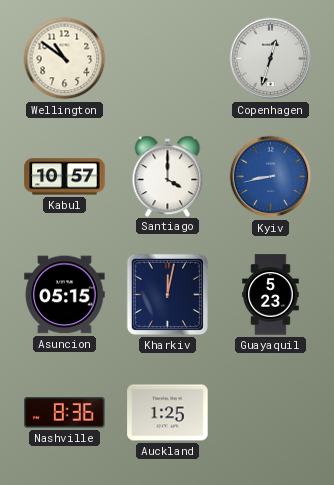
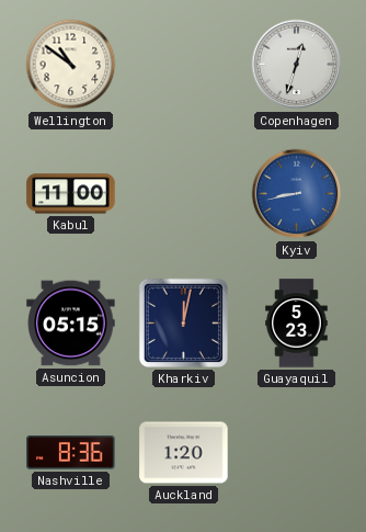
Kabul: 10:57 -> 11:00
Santiago: 4:00 -> none
Auckland: 1:25 -> 1:20
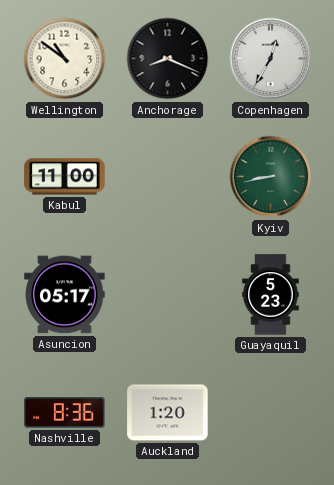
Anchorage: none -> 8:19
Copenhagen: 12:33 -> 12:35
Kyiv dial: blue -> green
Asuncion: 05:15 -> 05:17
Kharkiv: 12:02 -> none
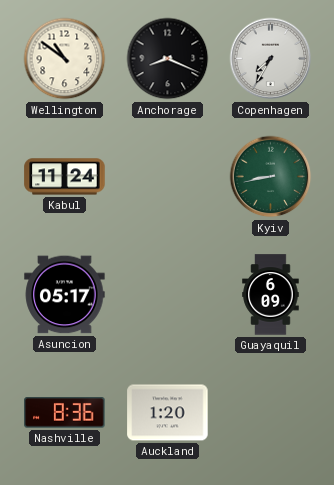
Copenhagen: 12:35 -> 7:35
Kabul: 11:00 -> 11:24
Guayaquil: 5:23 -> 6:09
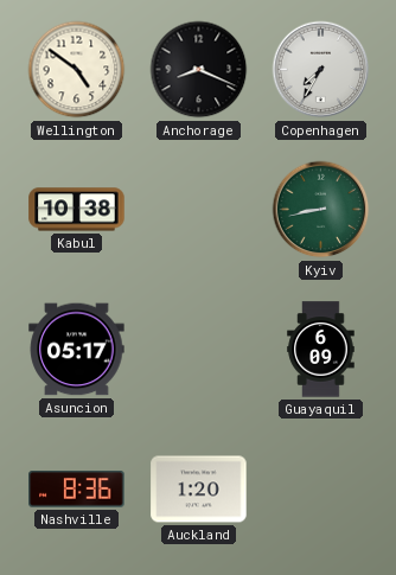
Wellington: 10:51 -> 4:51
Kabul: 11:24 -> 10:38
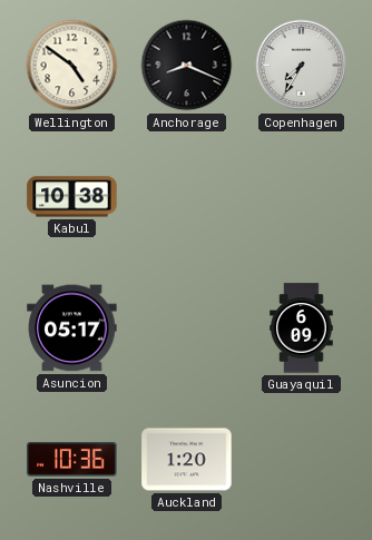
Kyiv: 8:43 -> none
Nashville: 8:36 -> 10:36
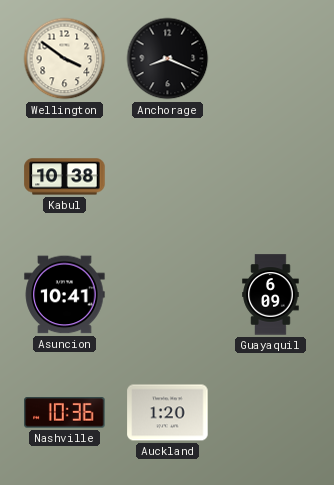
Wellington: 4:51 -> 3:51
Copenhagen: 7:35 -> none
Asuncion: 05:17 -> 10:41
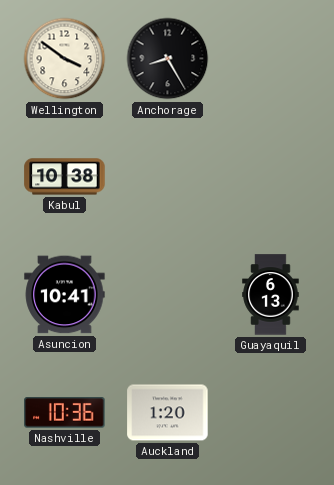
Anchorage: 8:19 -> 8:25
Guayaquil: 6:09 -> 6:13
